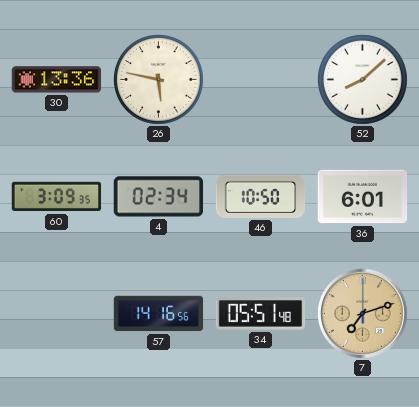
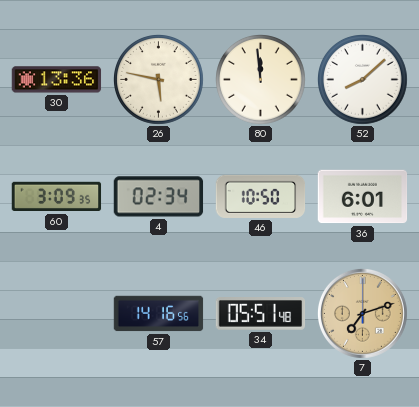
80: none -> 11:59
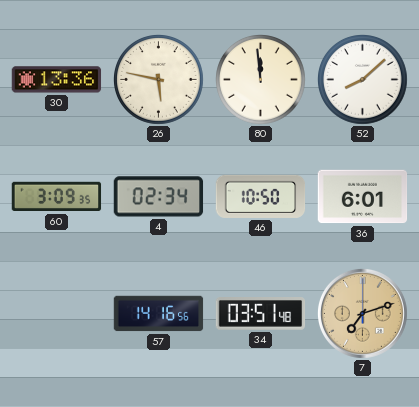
34: 05:51 -> 03:51
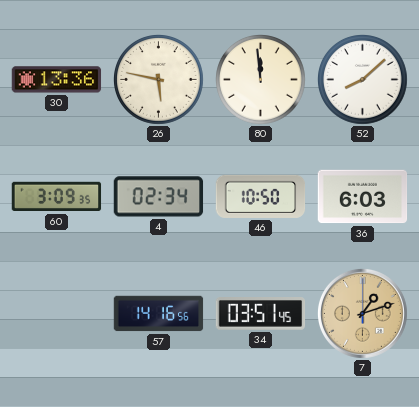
36: 6:01 -> 6:03
34: 03:51:48 -> 03:51:45
7: 7:12 -> 1:12
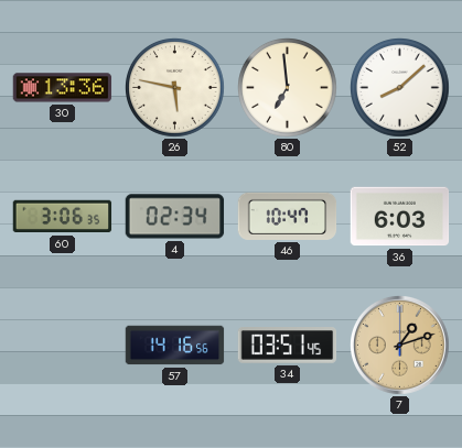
80: 11:59 -> 6:59
60: 3:09 -> 3:06
46: 10:50 -> 10:47
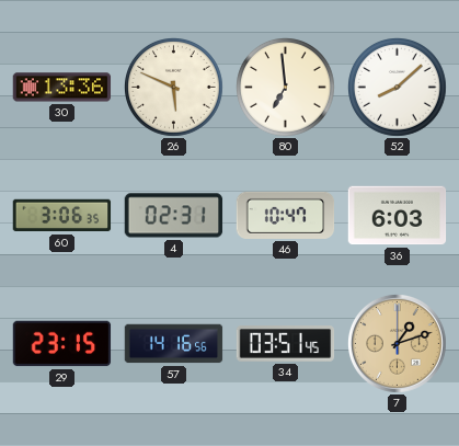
26: 5:47 -> 5:49
4: 02:34 -> 02:31
29: none -> 23:15
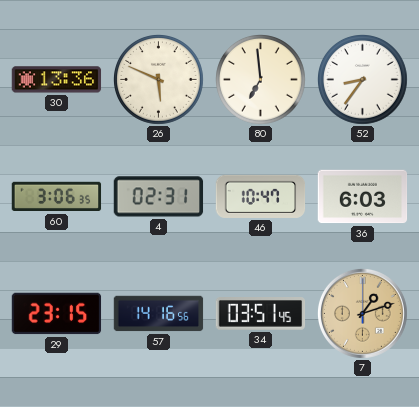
52: 8:08 -> 8:36
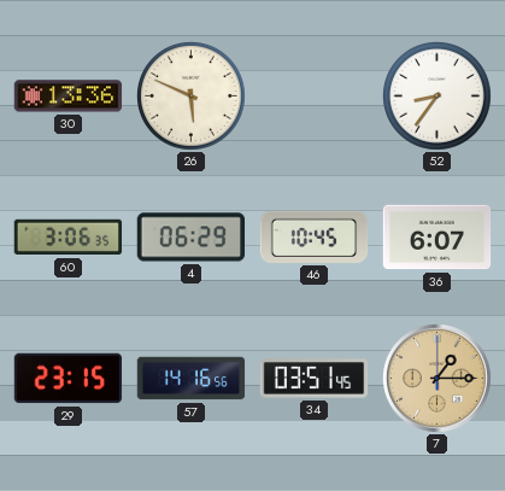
80: 6:59 -> none
4: 02:31 -> 06:29
46: 10:47 -> 10:45
36: 6:03 -> 6:07
7: 1:12 -> 1:15
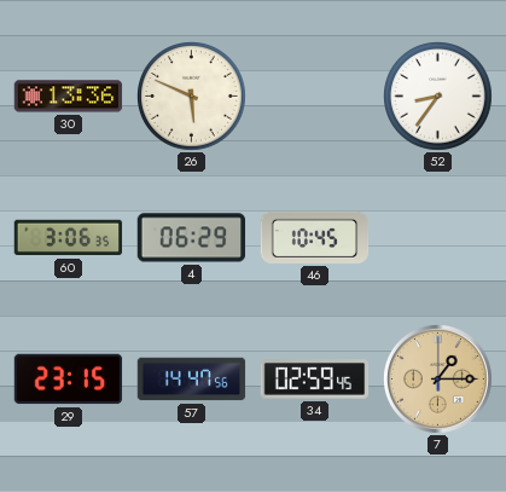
36: 6:07 -> none
57: 14:16 -> 14:47
34: 03:51 -> 02:59
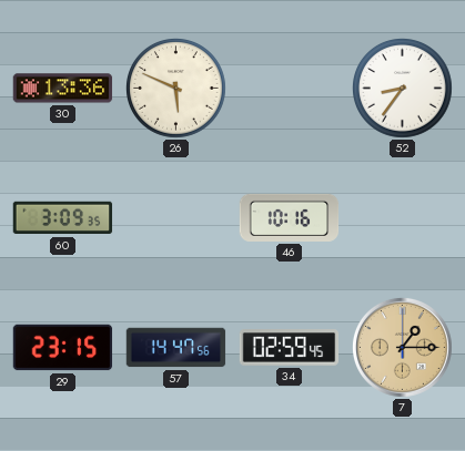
60: 3:06 -> 3:09
4: 06:29 -> none
46: 10:45 -> 10:16
